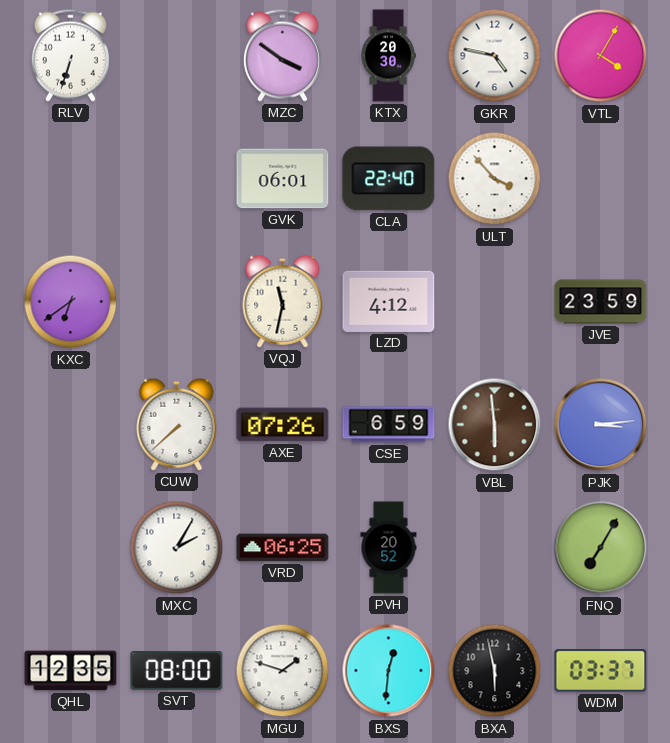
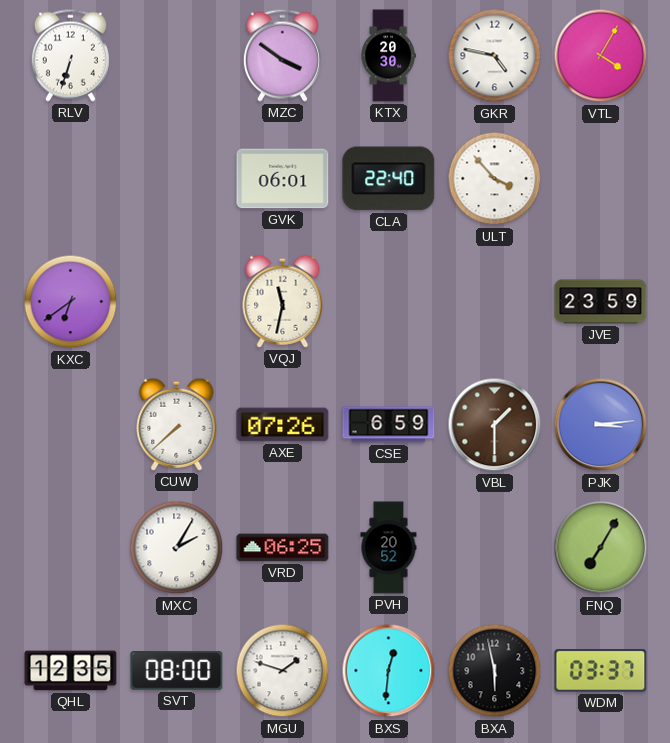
LZD: 4:12 -> none
VBL: 5:59 -> 1:30
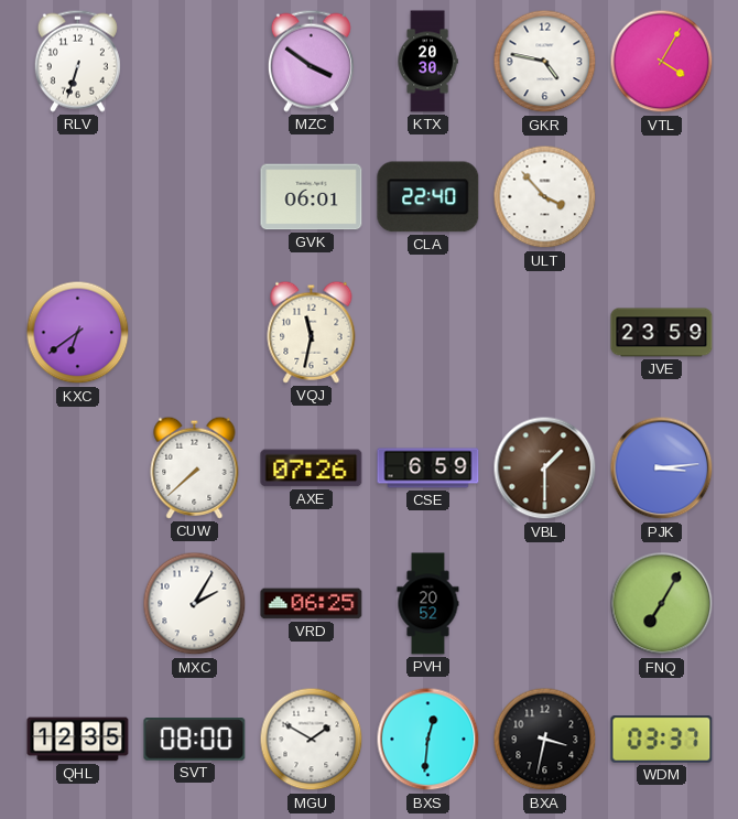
MGU: 1:48 -> 1:50
BXA: 5:58 -> 3:32
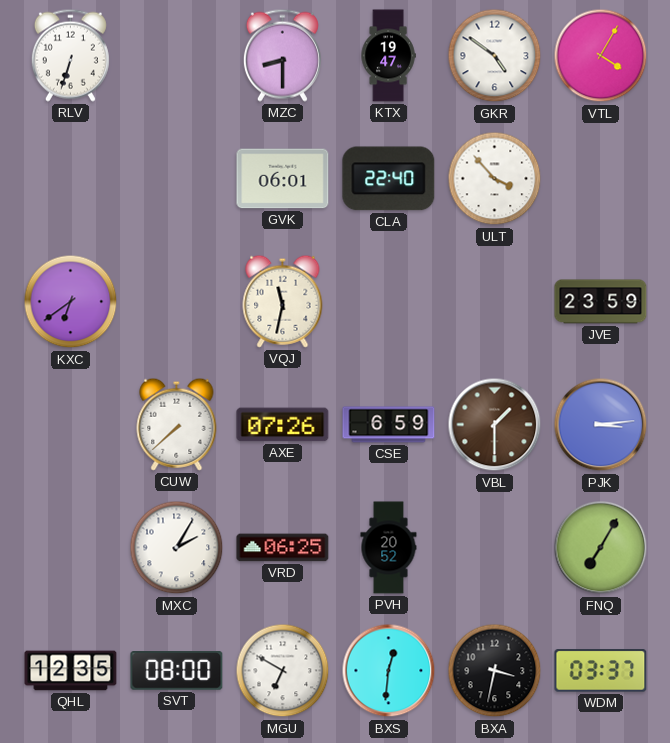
MZC: 3:51 -> 8:30
KTX: 20:30 -> 19:47
GKR: 4:47 -> 4:51
MGU: 1:50 -> 6:50
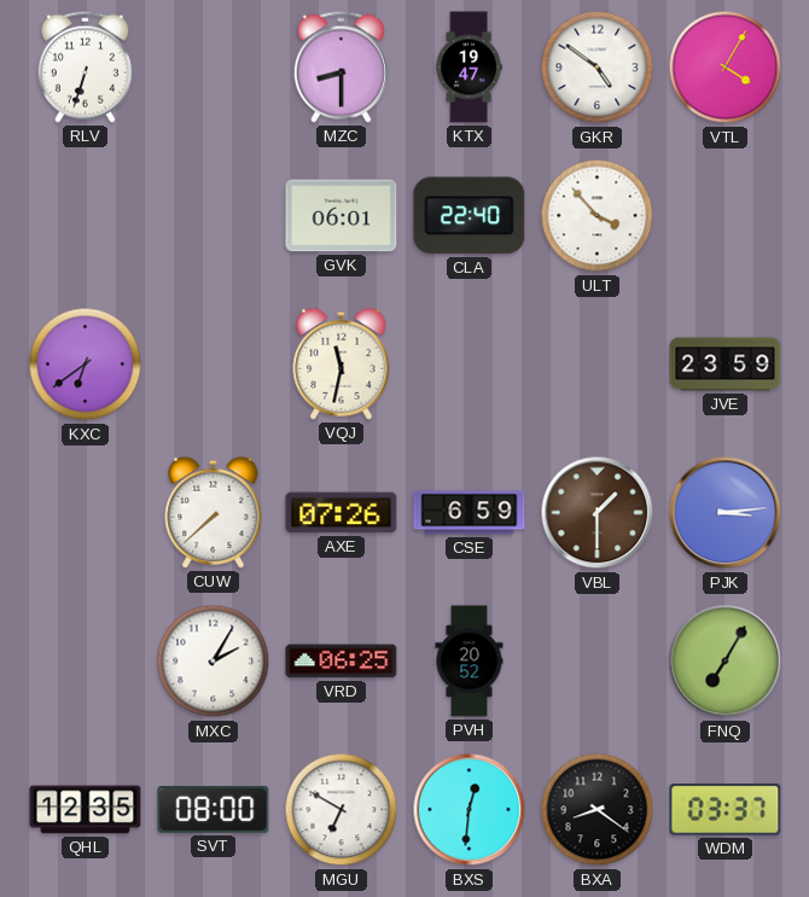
BXA: 3:32 -> 8:21
